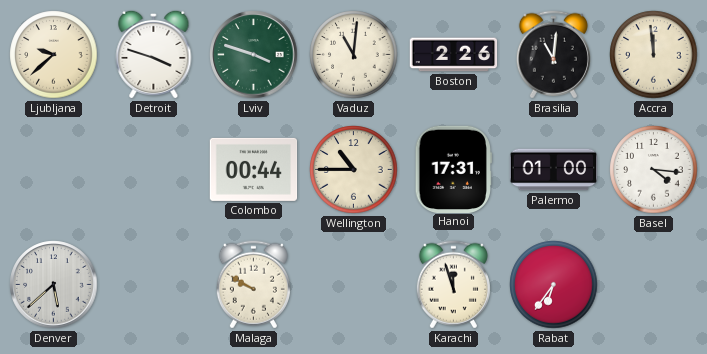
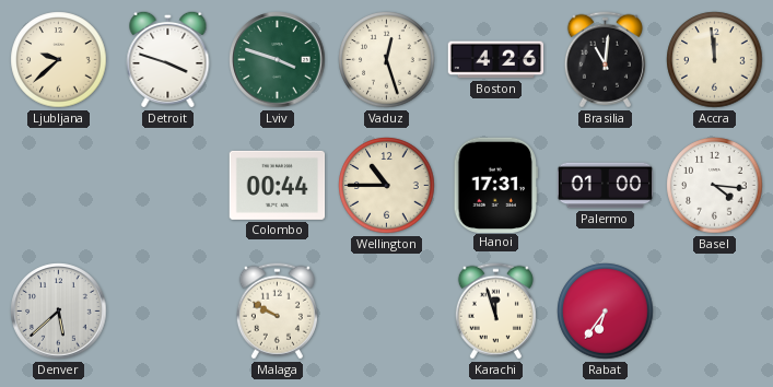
Vaduz: 11:01 -> 12:27
Boston: 2:26 -> 4:26
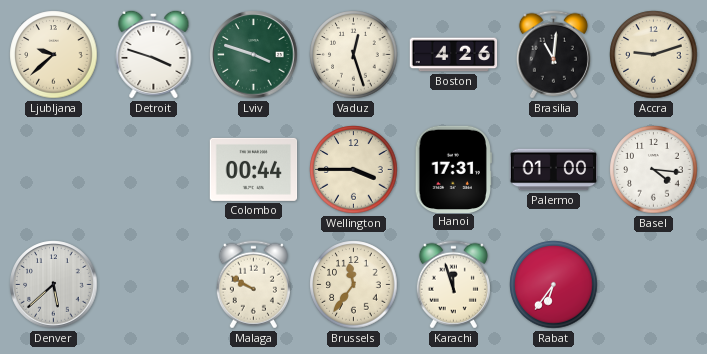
Accra: 11:59 -> 9:12
Wellington: 10:45 -> 3:45
Brussels: none -> 11:36
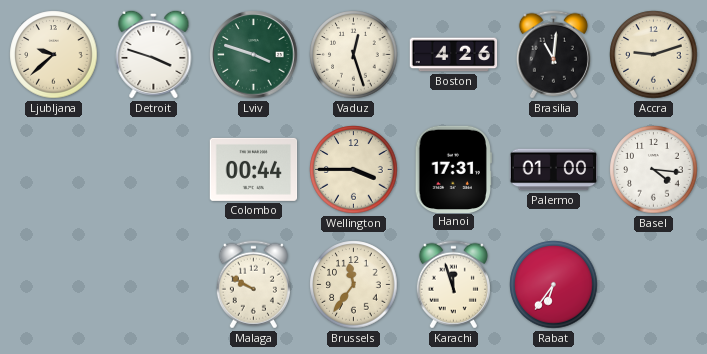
Denver: 5:38 -> none
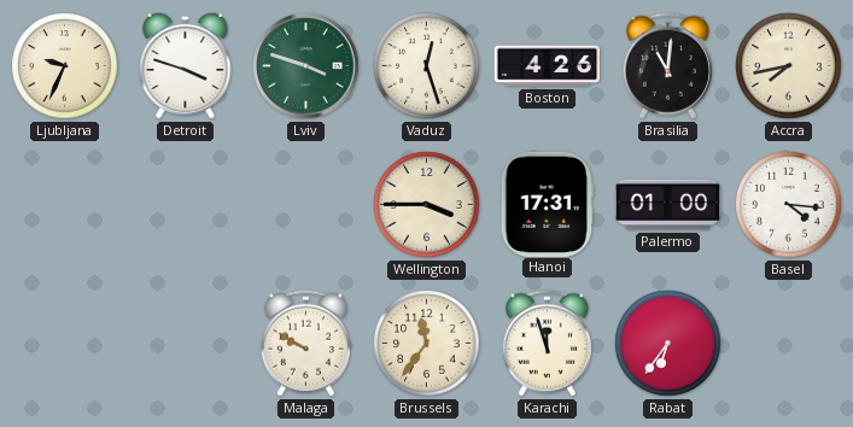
Ljubljana: 9:38 -> 9:34
Accra: 9:12 -> 7:43
Colombo: 00:44 -> none
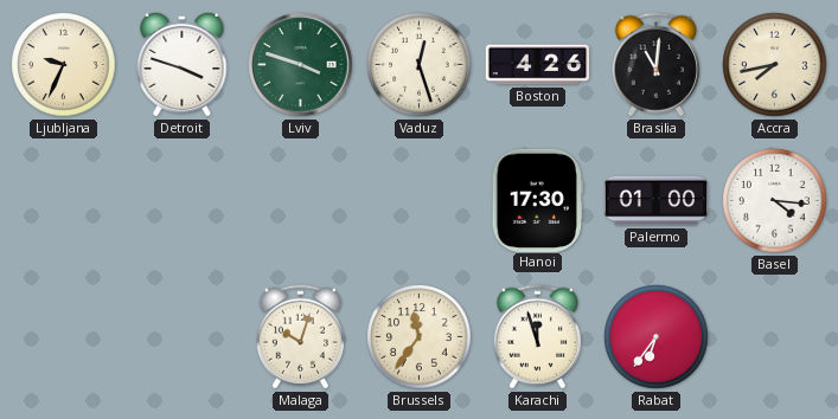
Wellington: 3:45 -> none
Hanoi: 17:31 -> 17:30
Malaga: 9:50 -> 10:03
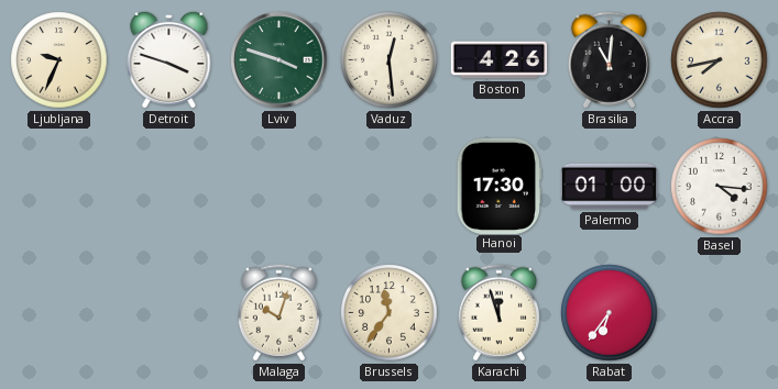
Vaduz: 12:27 -> 12:29
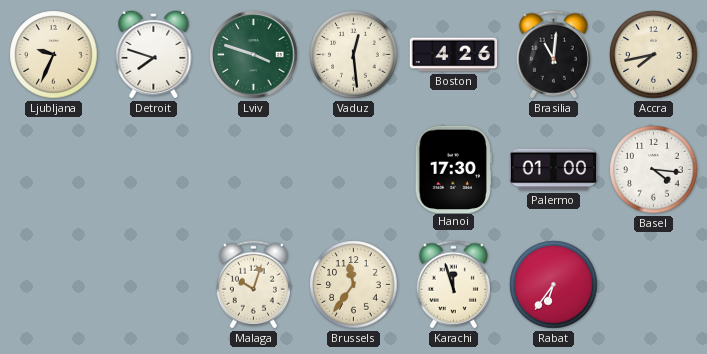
Detroit: 3:48 -> 7:48
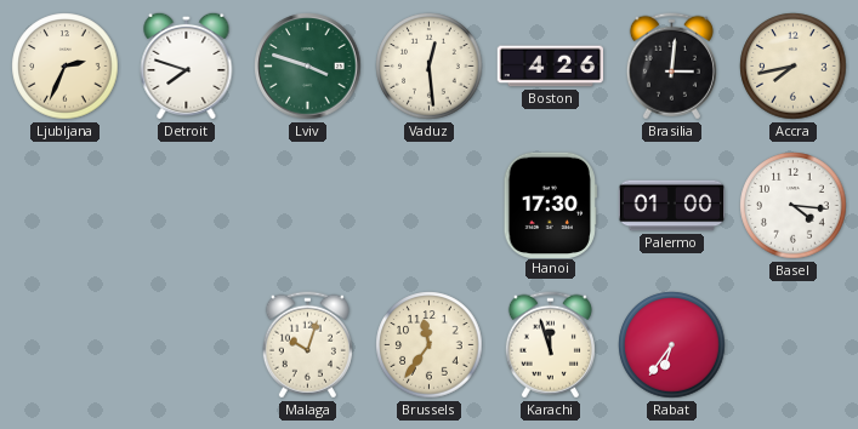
Ljubljana: 9:34 -> 2:34
Brasilia: 11:01 -> 3:01
